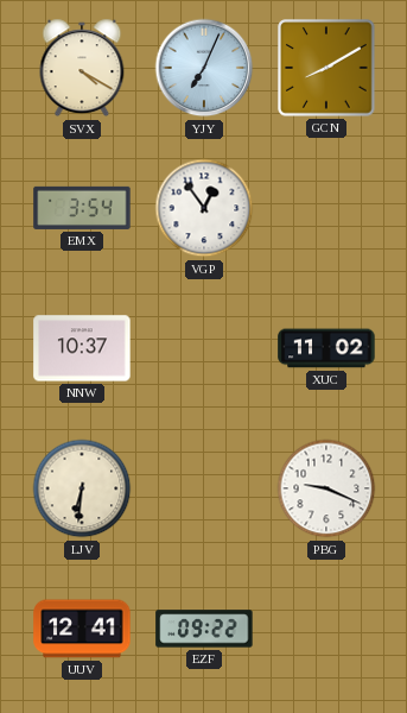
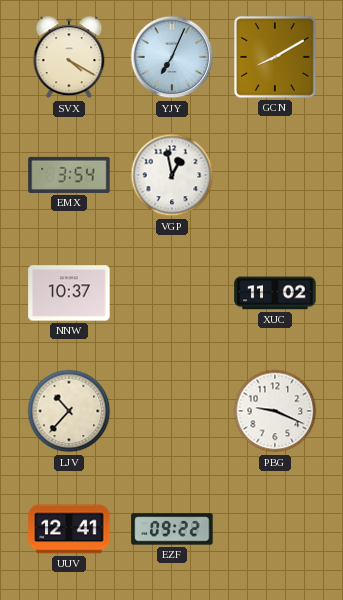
VGP: 12:54 -> 12:58
LJV: 6:31 -> 10:37
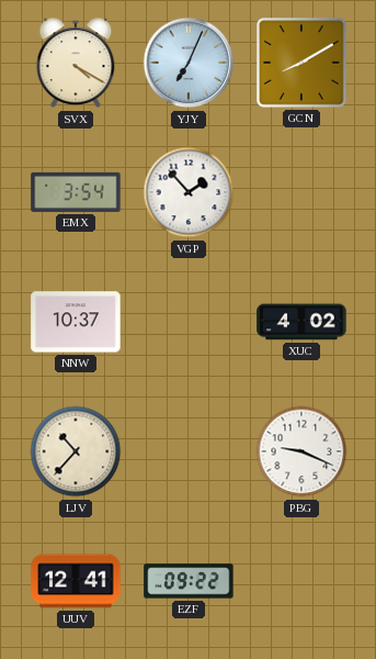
VGP: 12:58 -> 1:53
XUC: 11:02 -> 4:02
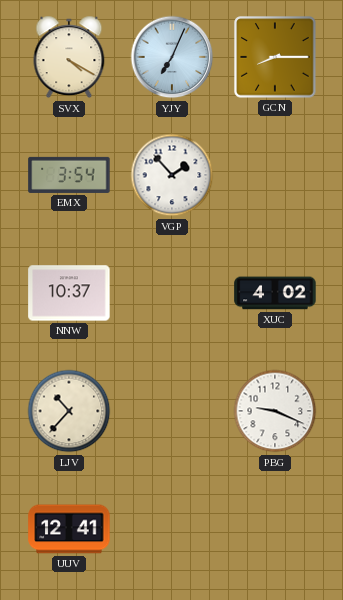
GCN: 8:10 -> 8:15
EZF: 09:22 -> none
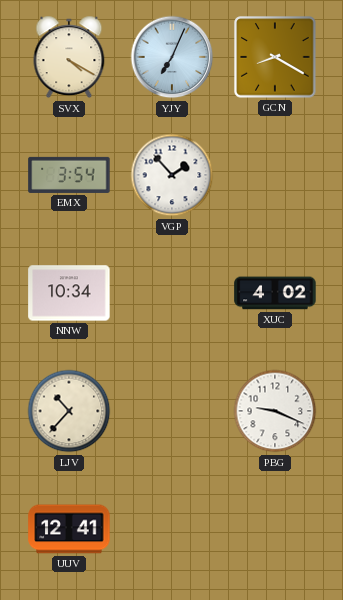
GCN: 8:15 -> 8:20
NNW: 10:37 -> 10:34
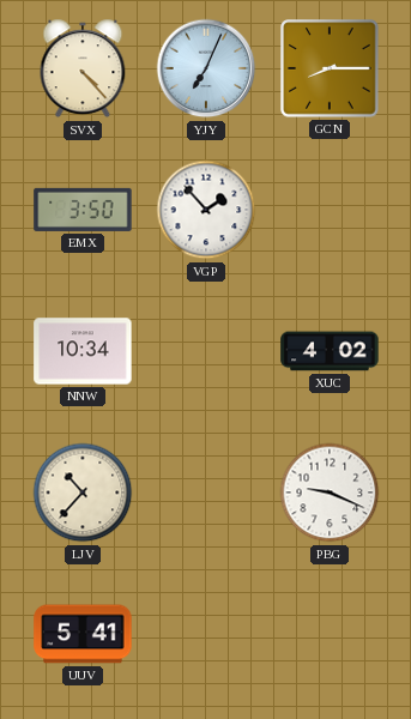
SVX: 4:20 -> 4:23
GCN: 8:20 -> 8:15
EMX: 3:54 -> 3:50
UUV: 12:41 -> 5:41
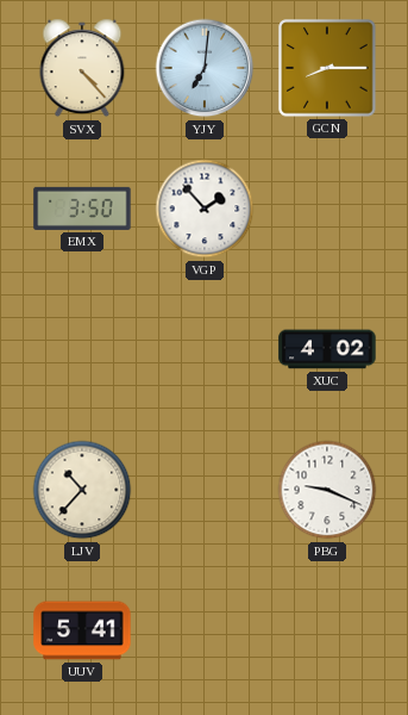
YJY: 7:04 -> 7:01
NNW: 10:34 -> none
